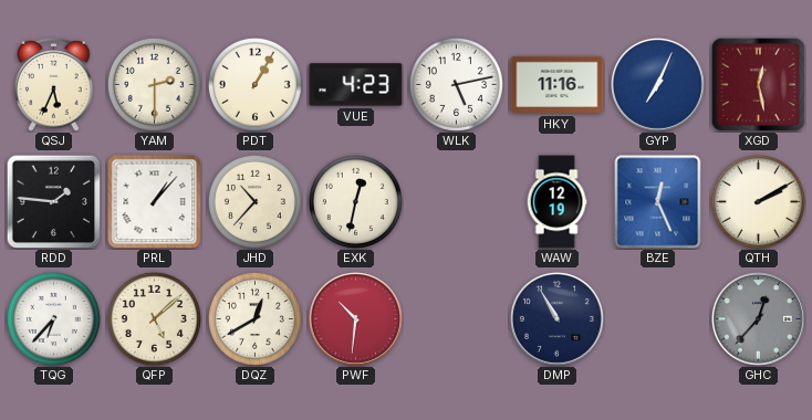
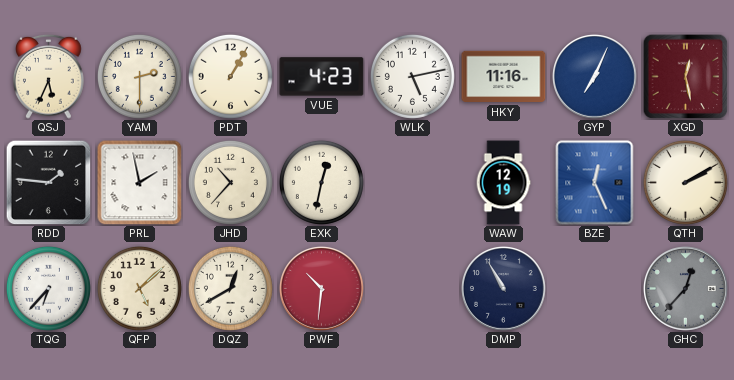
PRL: 1:07 -> 1:58
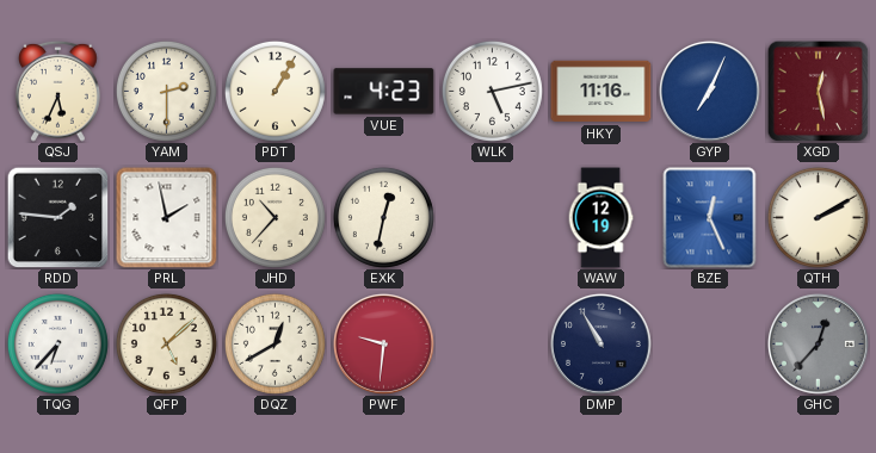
PWF: 10:31 -> 9:31
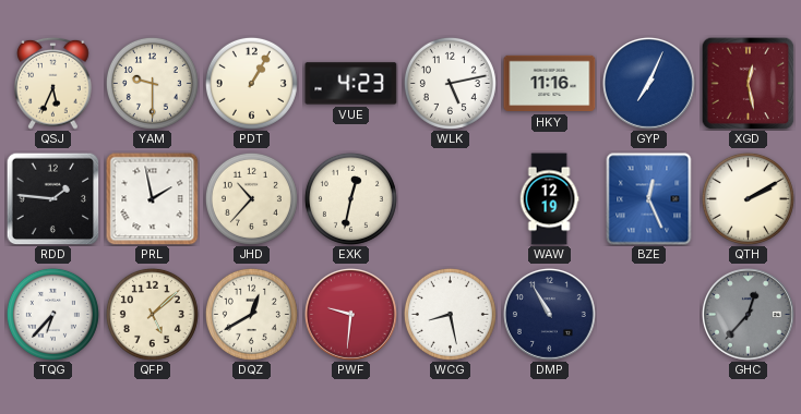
YAM: 2:30 -> 9:30
WCG: none -> 8:28
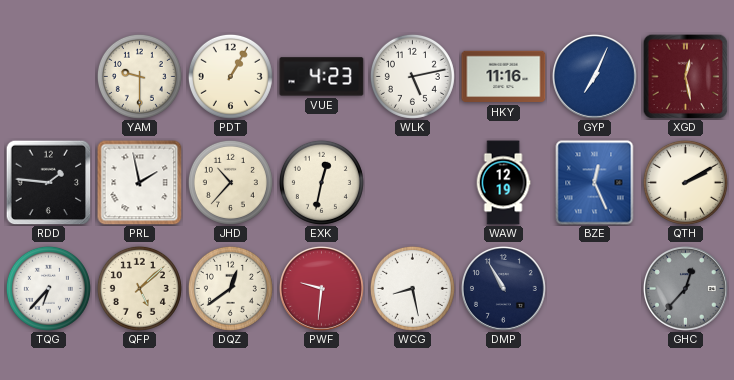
QSJ: 5:34 -> none
DQZ: 12:40 -> 12:39
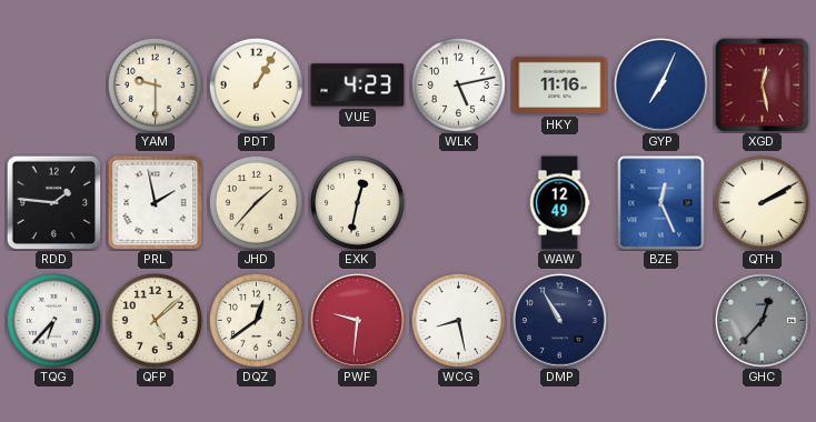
JHD: 10:37 -> 1:37
WAW: 12:19 -> 12:49
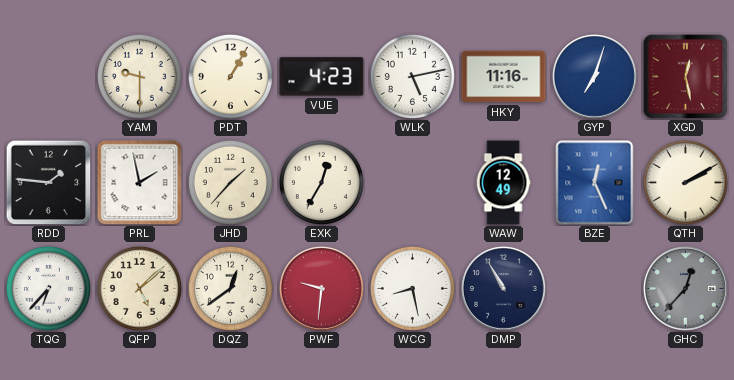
GYP: 7:04 -> 7:03
EXK: 12:32 -> 12:35
